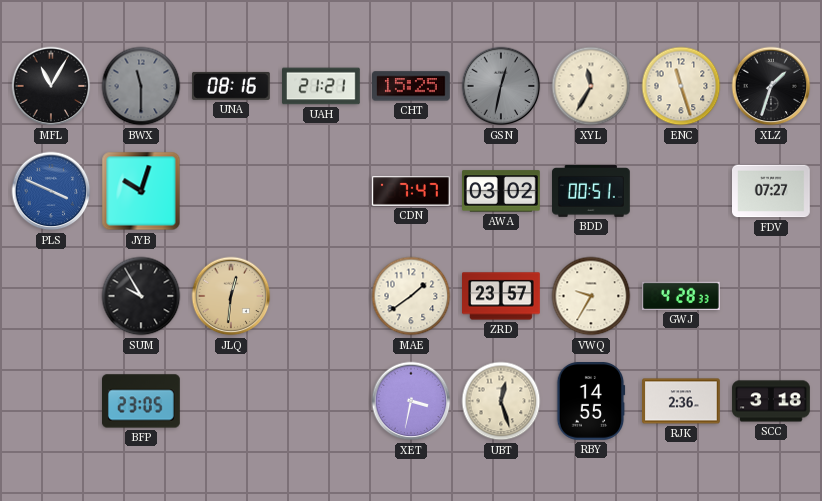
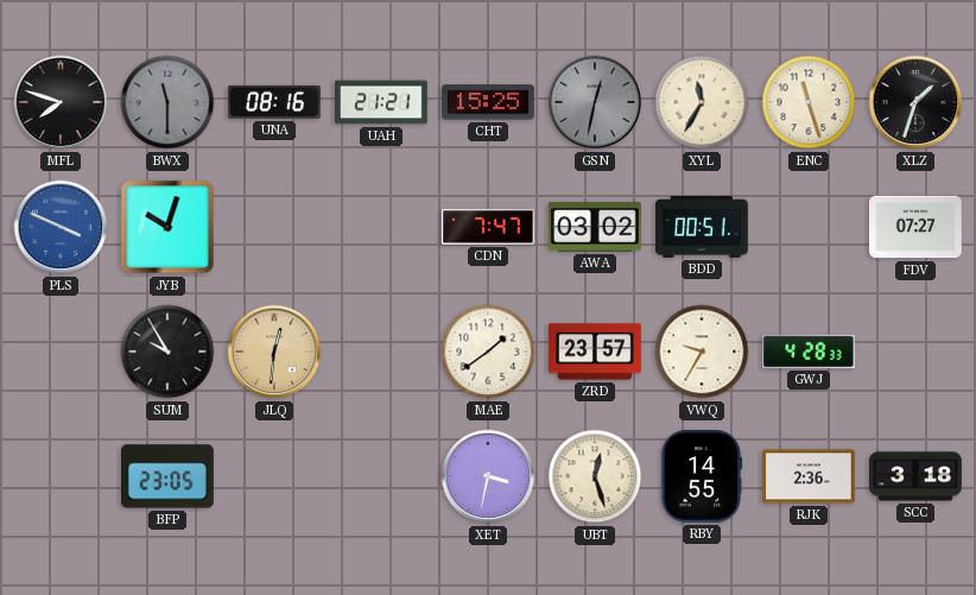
MFL: 11:05 -> 7:48
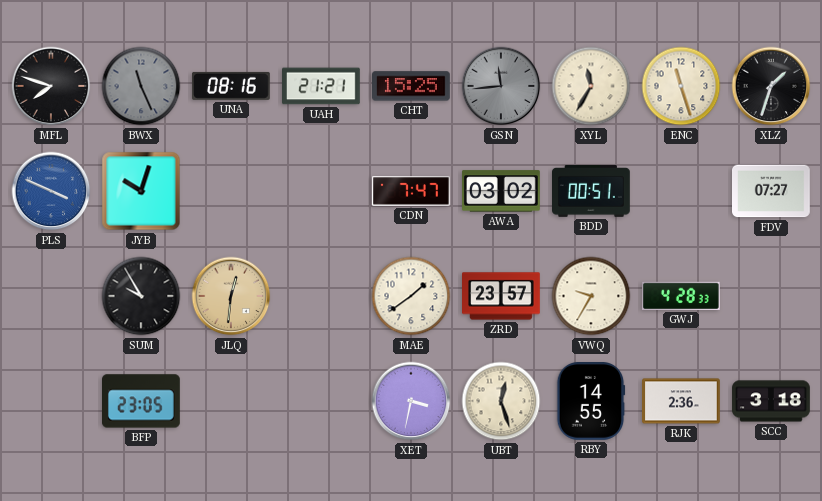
BWX: 11:30 -> 11:26
GSN: 12:32 -> 11:44
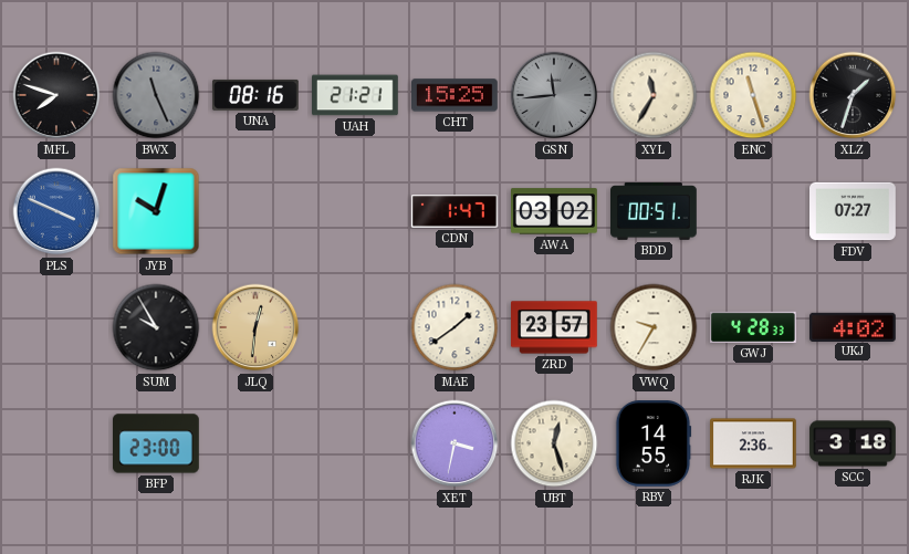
CDN: 7:47 -> 1:47
UKJ: none -> 4:02
BFP: 23:05 -> 23:00
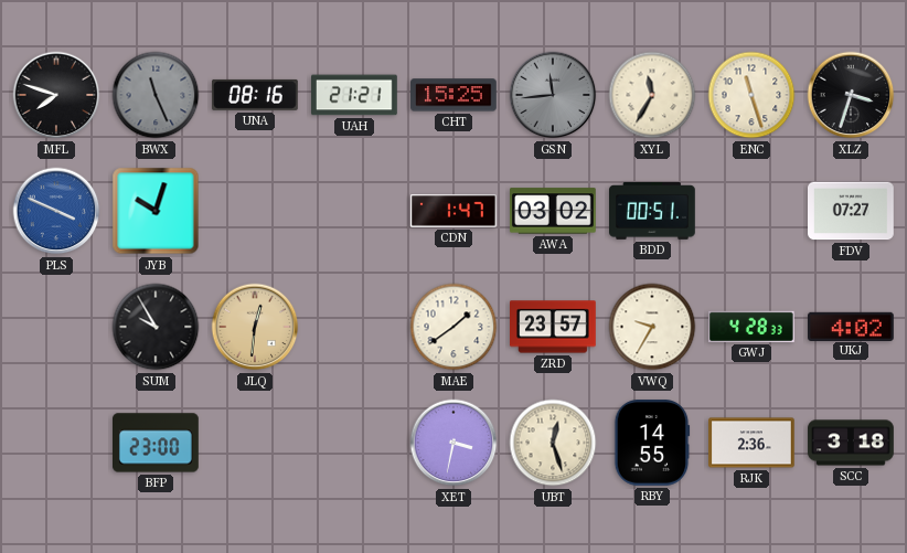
XLZ: 1:33 -> 3:33
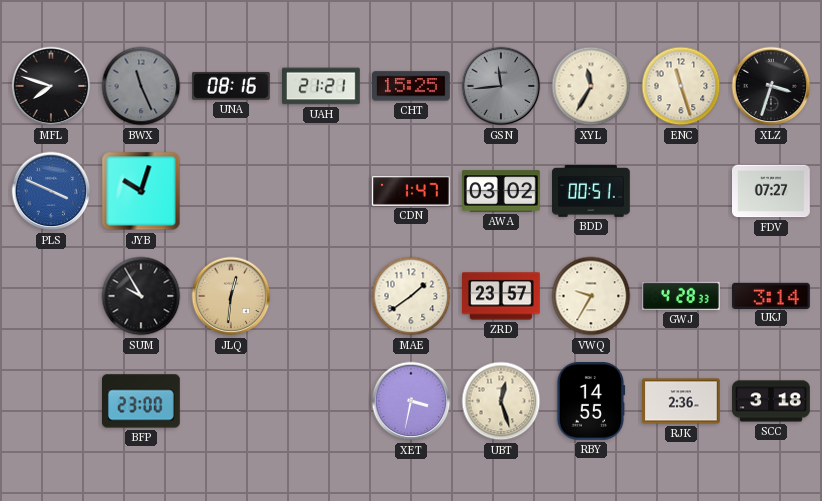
UKJ: 4:02 -> 3:14
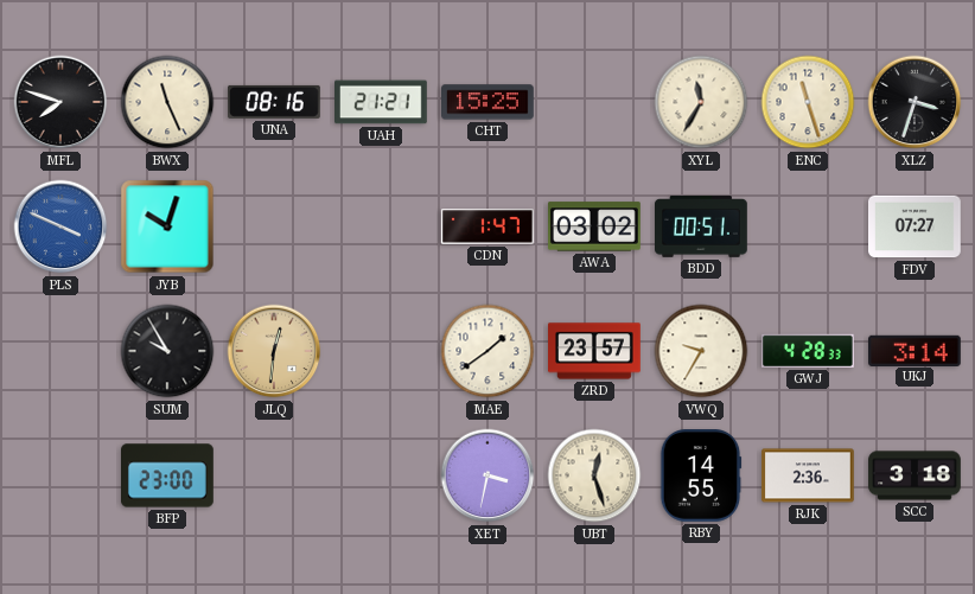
BWX dial: grey -> cream
GSN: 11:44 -> none
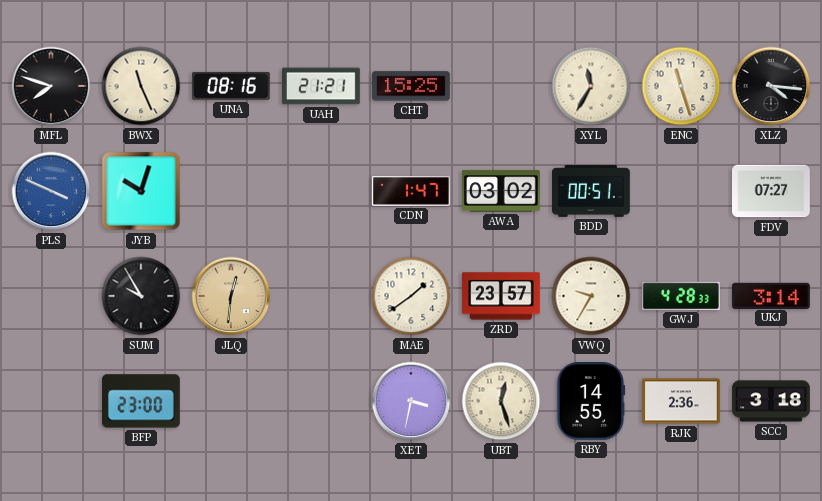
XLZ: 3:33 -> 4:16
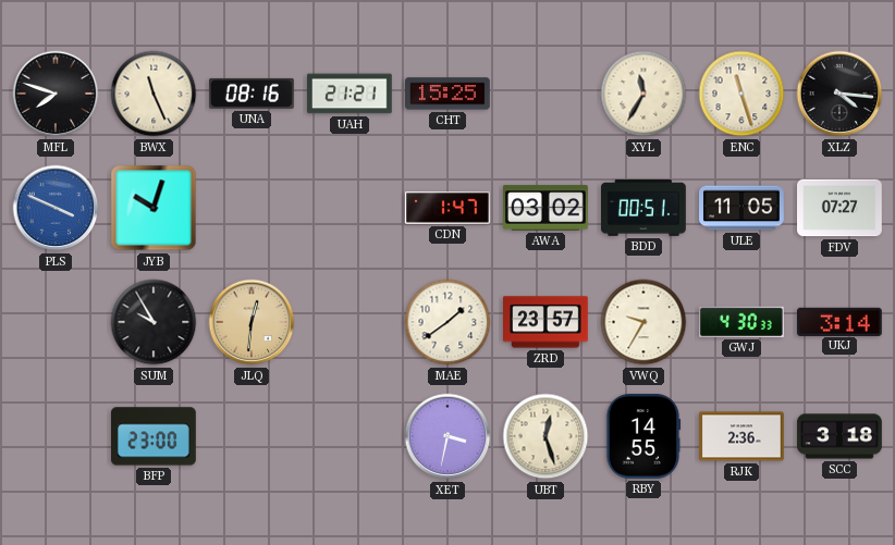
ULE: none -> 11:05
GWJ: 4:28 -> 4:30
